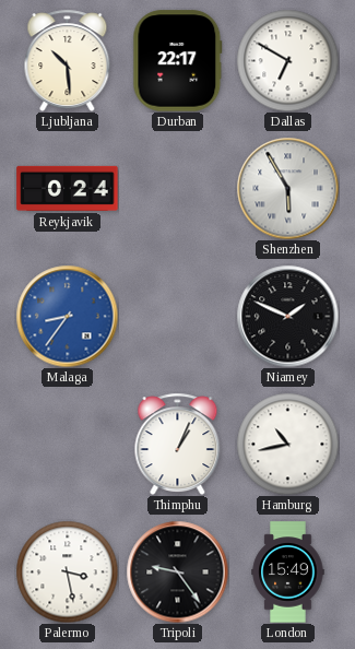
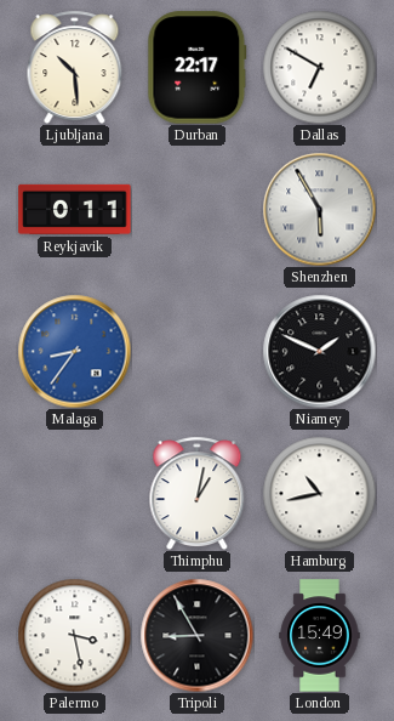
Reykjavik: 0:24 -> 0:11
Thimphu: 1:04 -> 1:02
Tripoli: 9:24 -> 8:55
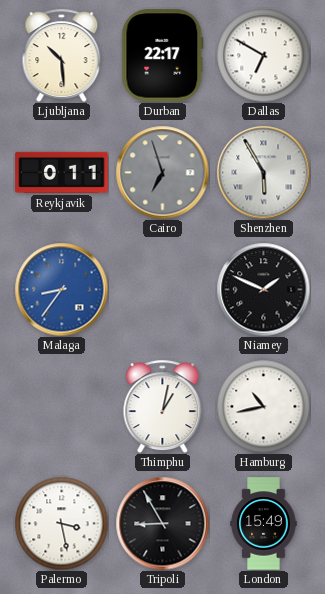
Cairo: none -> 6:57
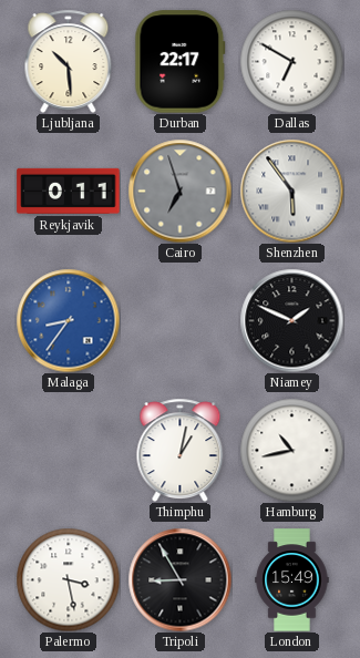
Shenzhen: 5:55 -> 5:54
